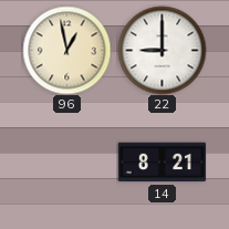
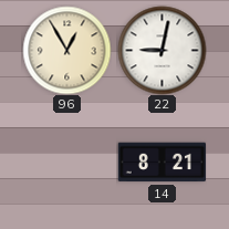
96: 12:58 -> 12:55
22: 9:00 -> 9:02
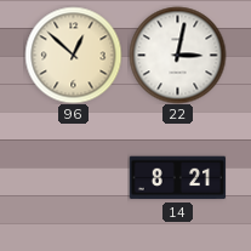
96: 12:55 -> 12:52
22: 9:02 -> 3:02
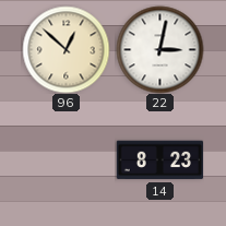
14: 8:21 -> 8:23
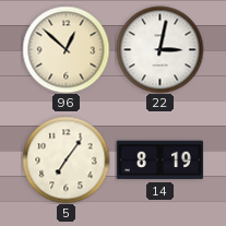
5: none -> 7:06
14: 8:23 -> 8:19
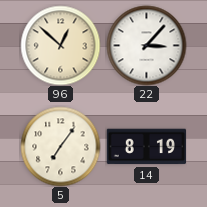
22: 3:02 -> 3:07
